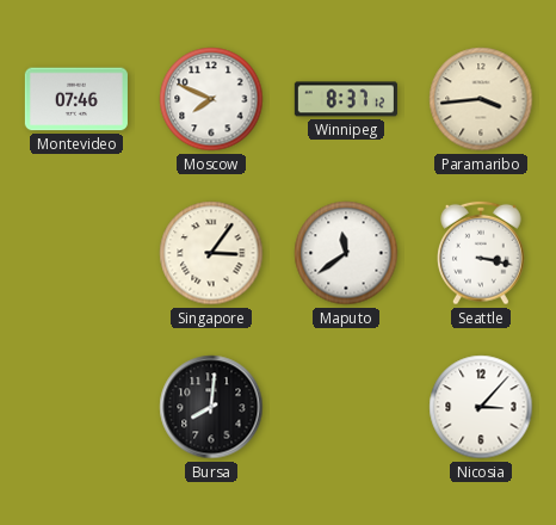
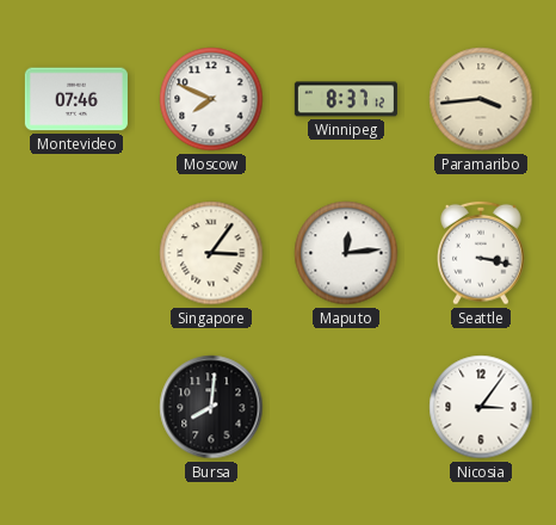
Maputo: 11:39 -> 12:14
Nicosia: 3:07 -> 3:06
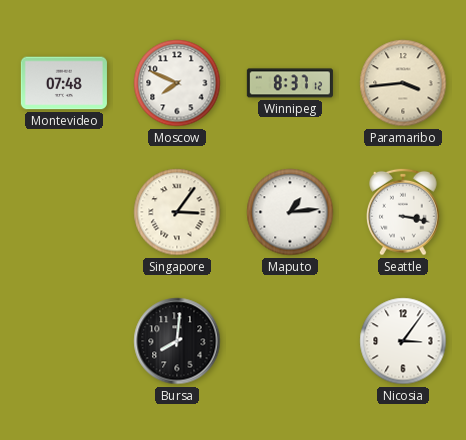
Montevideo: 07:46 -> 07:48
Maputo: 12:14 -> 1:14
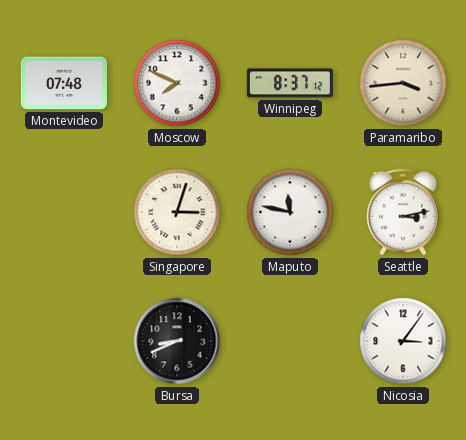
Singapore: 3:06 -> 3:03
Maputo: 1:14 -> 11:47
Seattle: 3:17 -> 3:13
Bursa: 8:01 -> 8:41
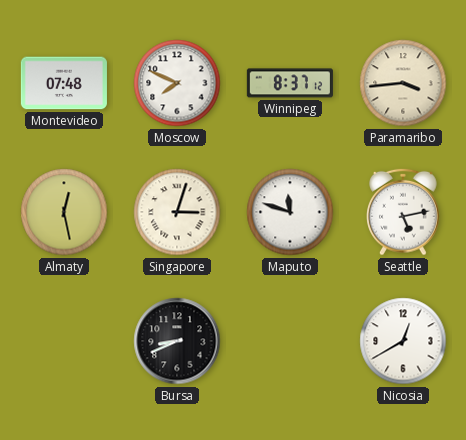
Almaty: none -> 12:28
Maputo: 11:47 -> 11:48
Seattle: 3:13 -> 5:13
Nicosia: 3:06 -> 12:40
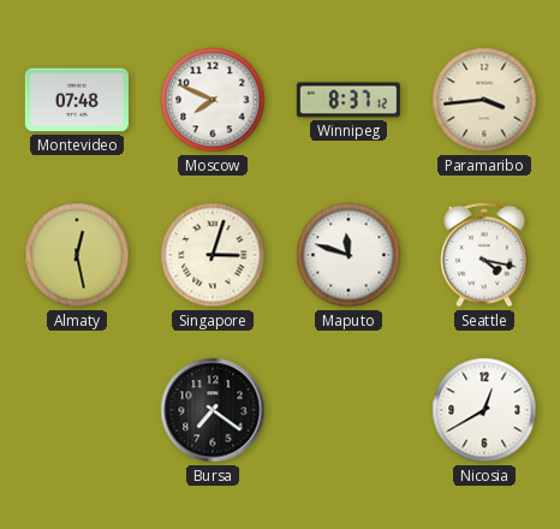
Seattle: 5:13 -> 4:17
Bursa: 8:41 -> 7:21
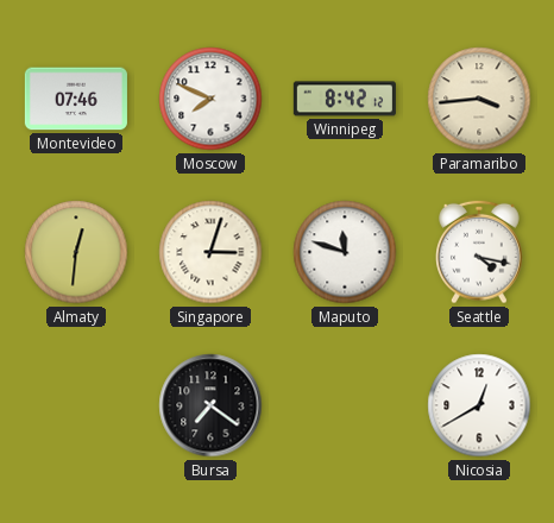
Montevideo: 07:48 -> 07:46
Winnipeg: 8:37 -> 8:42
Almaty: 12:28 -> 12:31
